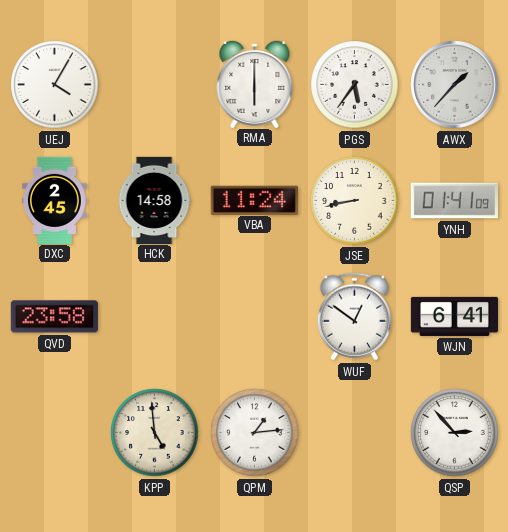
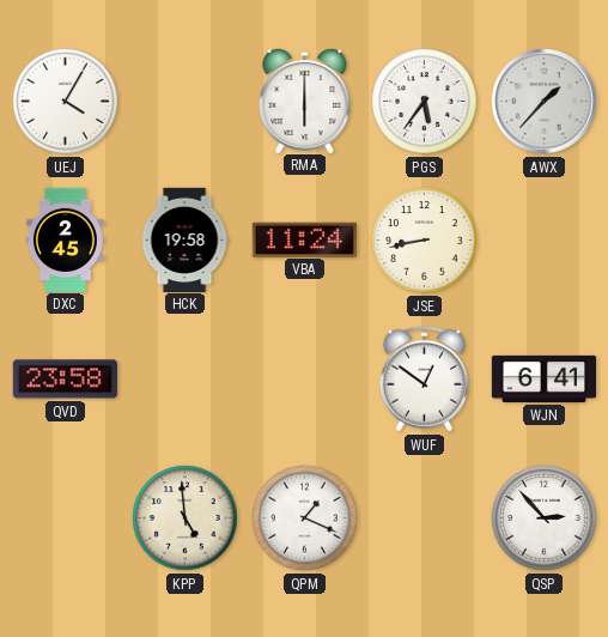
HCK: 14:58 -> 19:58
YNH: 01:41 -> none
QPM: 1:14 -> 1:19
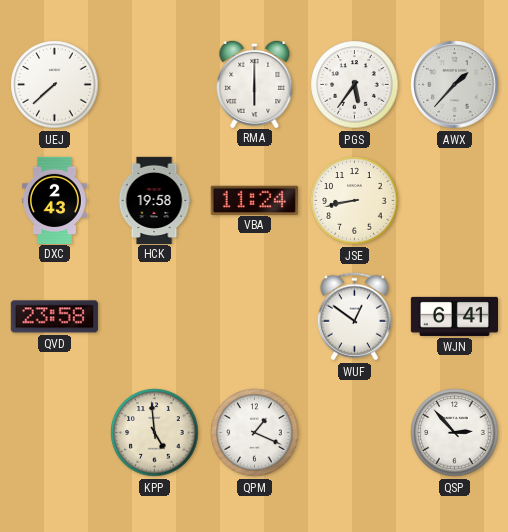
UEJ: 4:05 -> 7:38
DXC: 2:45 -> 2:43
